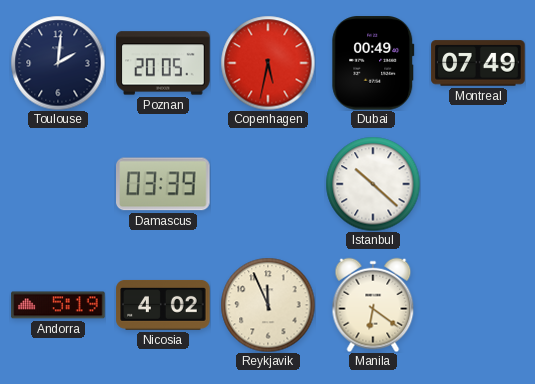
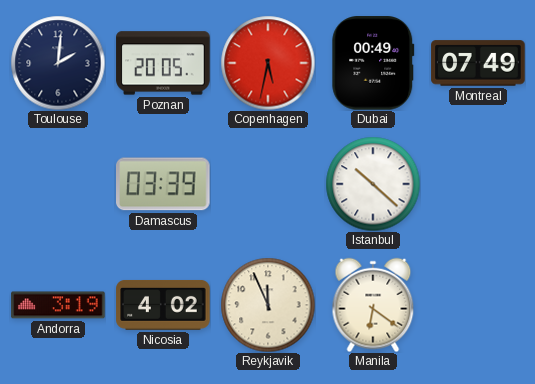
Andorra: 5:19 -> 3:19
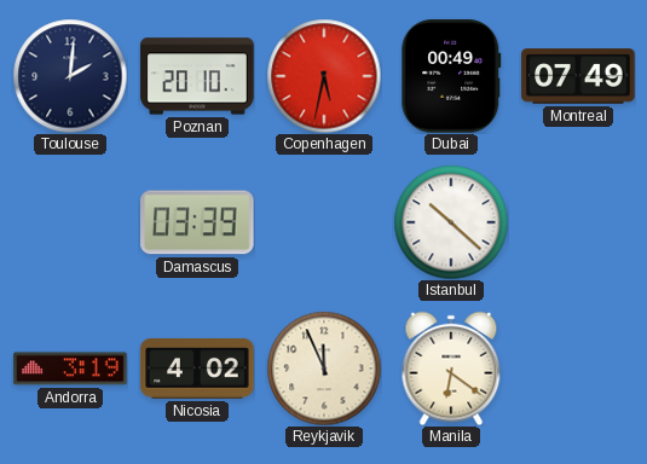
Poznan: 20:05 -> 20:10
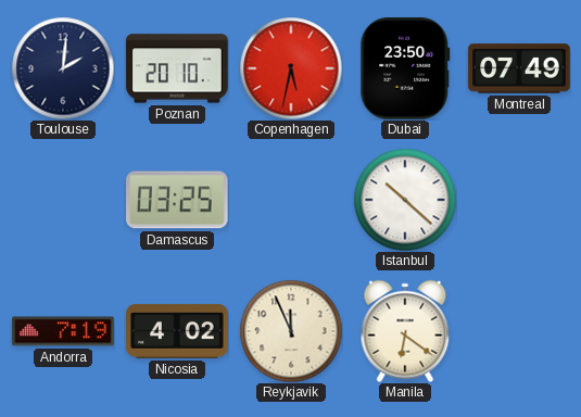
Dubai: 00:49 -> 23:50
Damascus: 03:39 -> 03:25
Andorra: 3:19 -> 7:19
